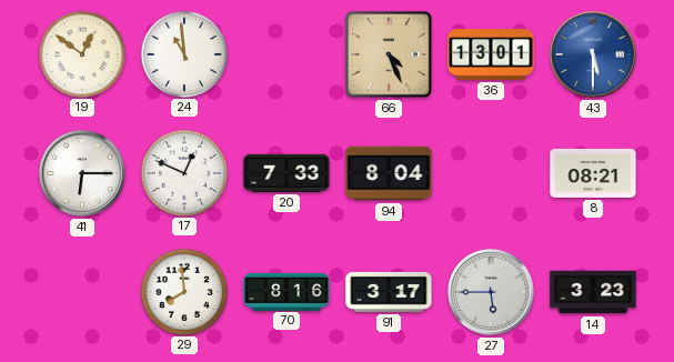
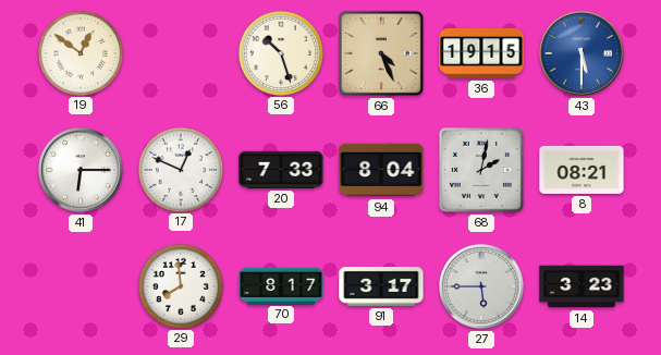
24: 10:59 -> none
56: none -> 10:27
36: 13:01 -> 19:15
68: none -> 2:02
70: 8:16 -> 8:17
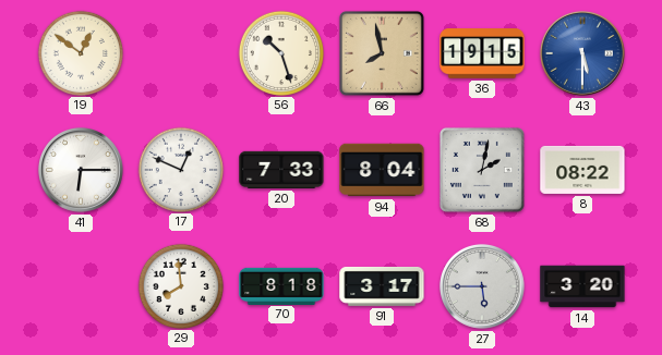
66: 4:26 -> 7:58
8: 08:21 -> 08:22
70: 8:17 -> 8:18
14: 3:23 -> 3:20
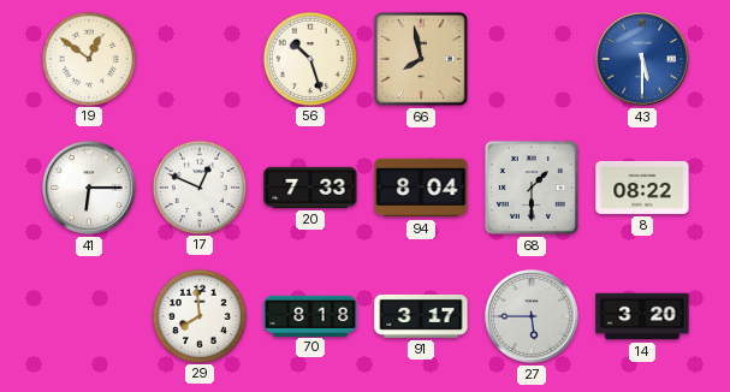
36: 19:15 -> none
68: 2:02 -> 1:30
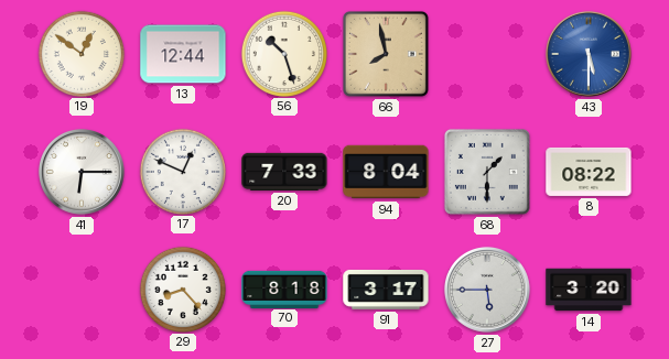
13: none -> 12:44
29: 7:59 -> 8:23
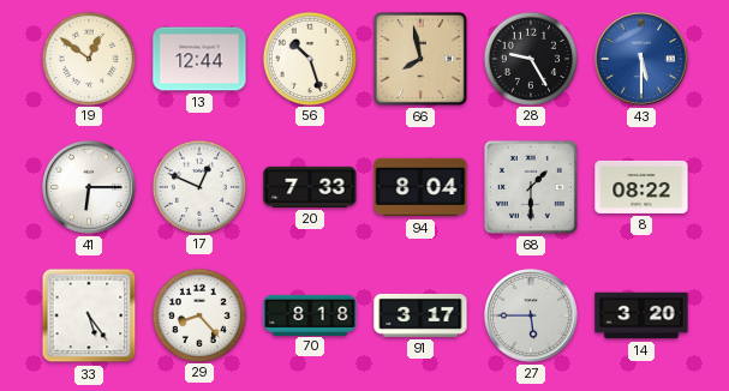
28: none -> 9:25
33: none -> 5:24
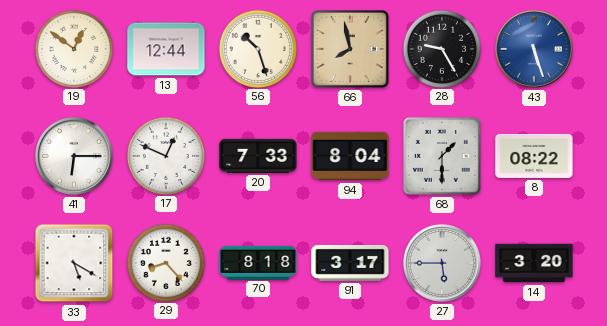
43: 5:30 -> 5:27
33: 5:24 -> 5:20
